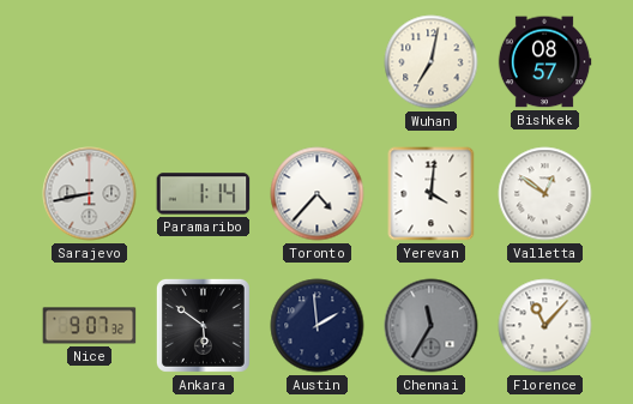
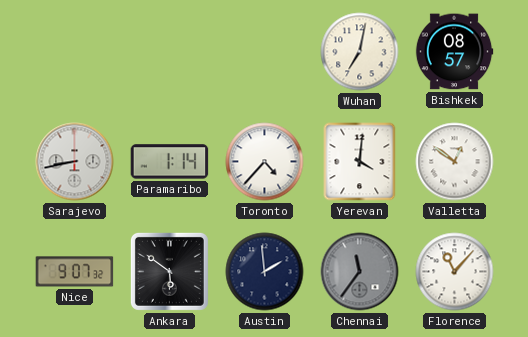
Chennai: 11:35 -> 11:36
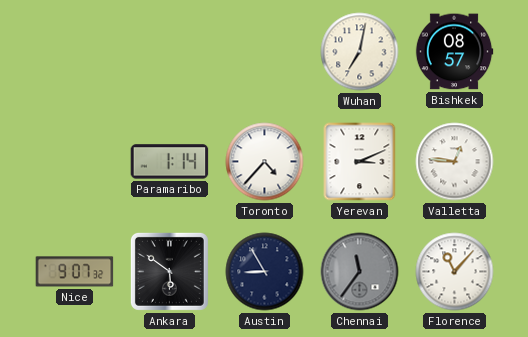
Sarajevo: 8:43 -> none
Yerevan: 4:01 -> 3:11
Valletta: 12:51 -> 12:46
Austin: 1:59 -> 8:55
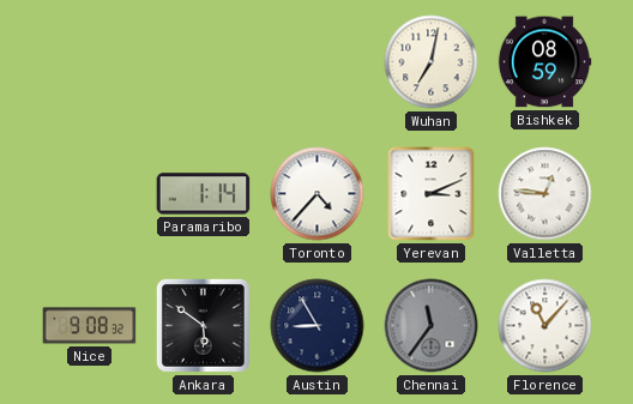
Bishkek: 08:57 -> 08:59
Nice: 9:07 -> 9:08
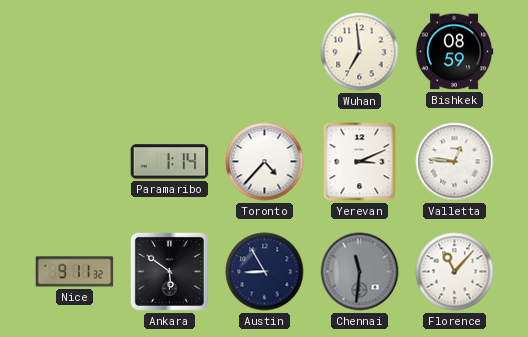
Wuhan: 7:02 -> 6:59
Nice: 9:08 -> 9:11
Chennai: 11:36 -> 11:31
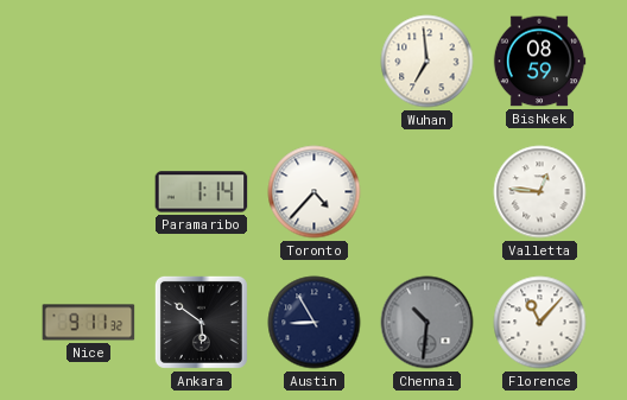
Yerevan: 3:11 -> none
Chennai: 11:31 -> 10:31
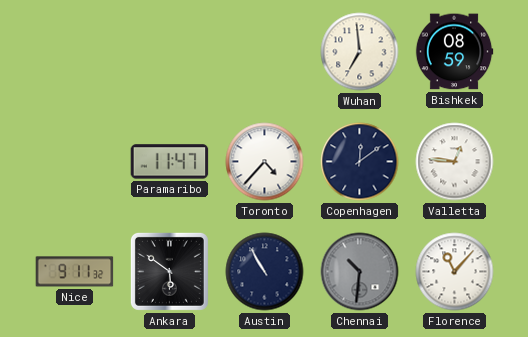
Paramaribo: 1:14 -> 11:47
Copenhagen: none -> 12:09
Austin: 8:55 -> 10:55
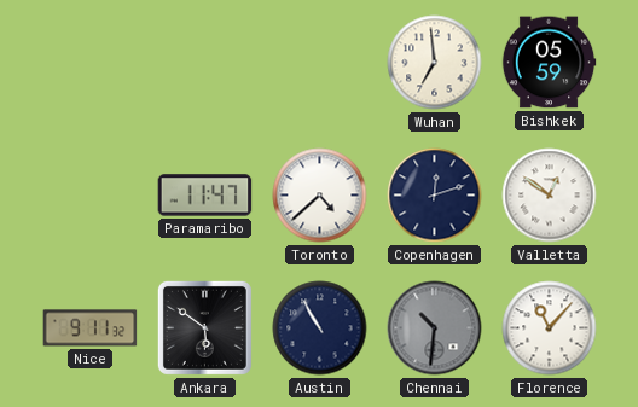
Bishkek: 08:59 -> 05:59
Toronto: 4:37 -> 4:38
Copenhagen: 12:09 -> 12:12
Valletta: 12:46 -> 12:51
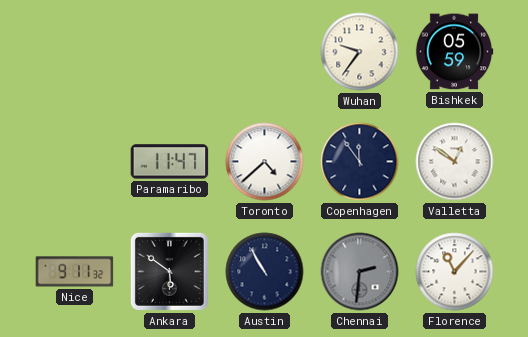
Wuhan: 6:59 -> 9:36
Copenhagen: 12:12 -> 11:54
Chennai: 10:31 -> 2:31
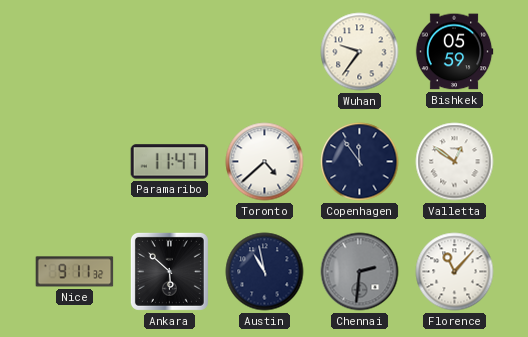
Ankara: 5:51 -> 5:52
Austin: 10:55 -> 10:58
